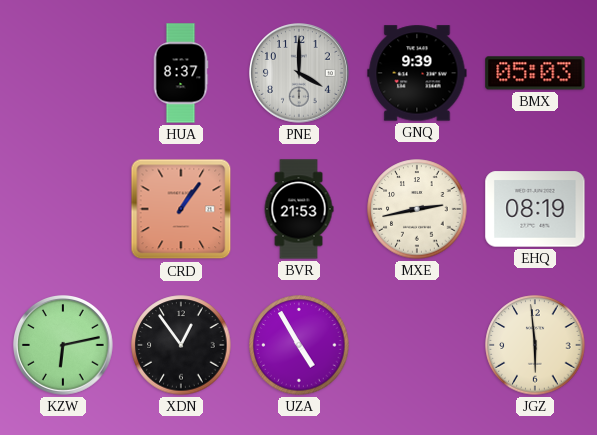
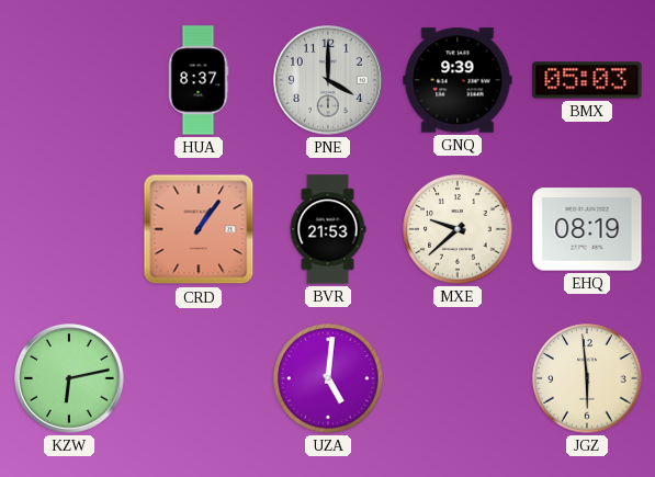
MXE: 2:43 -> 9:38
XDN: 12:54 -> none
UZA: 4:55 -> 5:01
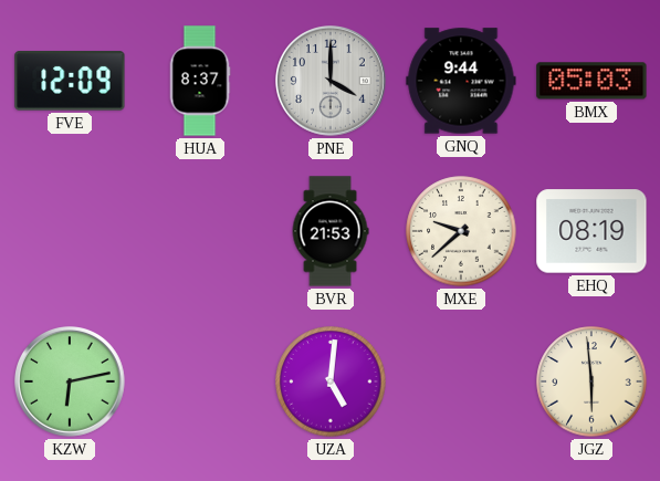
FVE: none -> 12:09
GNQ: 9:39 -> 9:44
CRD: 1:06 -> none
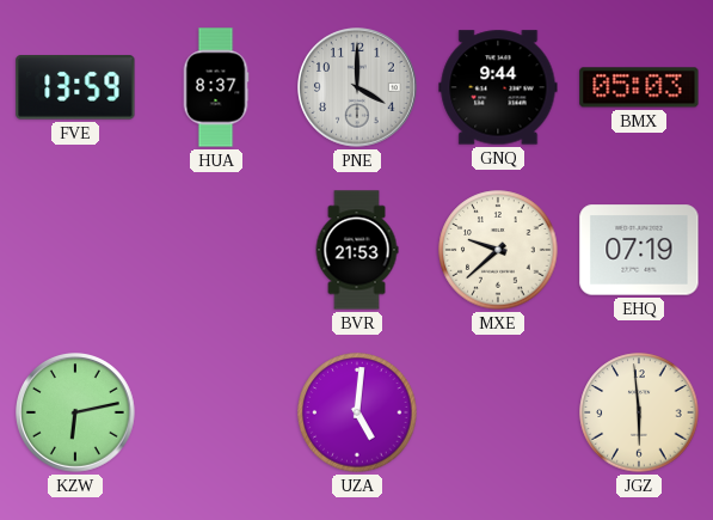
FVE: 12:09 -> 13:59
EHQ: 08:19 -> 07:19
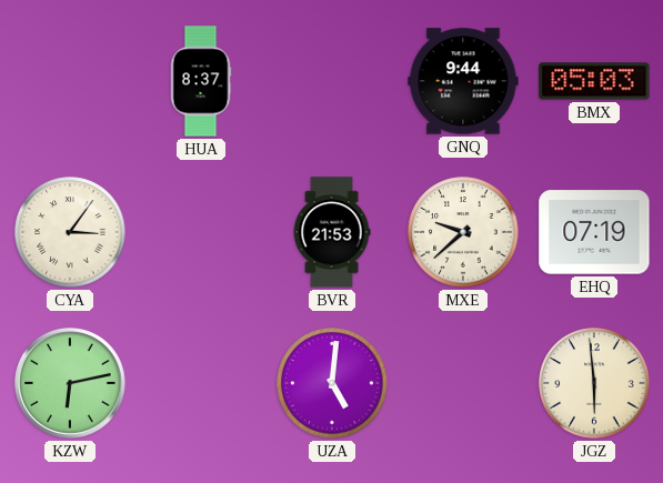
FVE: 13:59 -> none
PNE: 4:00 -> none
CYA: none -> 3:06
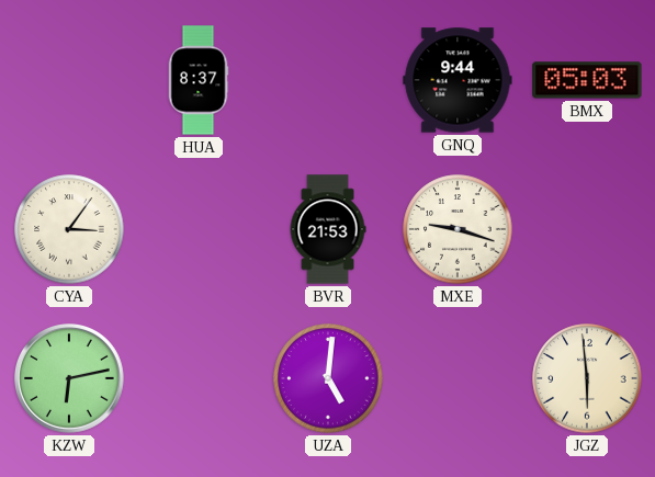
MXE: 9:38 -> 9:18
EHQ: 07:19 -> none
